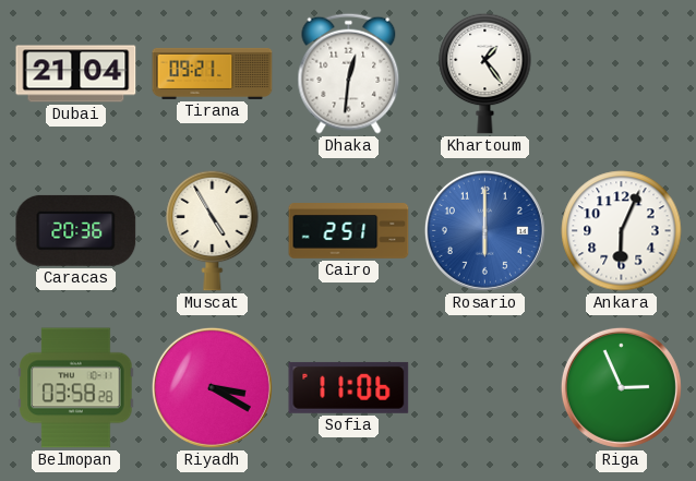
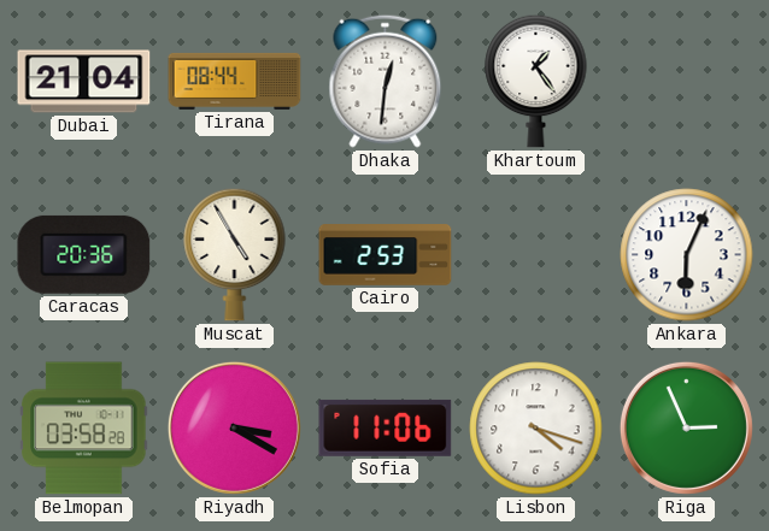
Tirana: 09:21 -> 08:44
Cairo: 2:51 -> 2:53
Rosario: 6:00 -> none
Lisbon: none -> 4:18
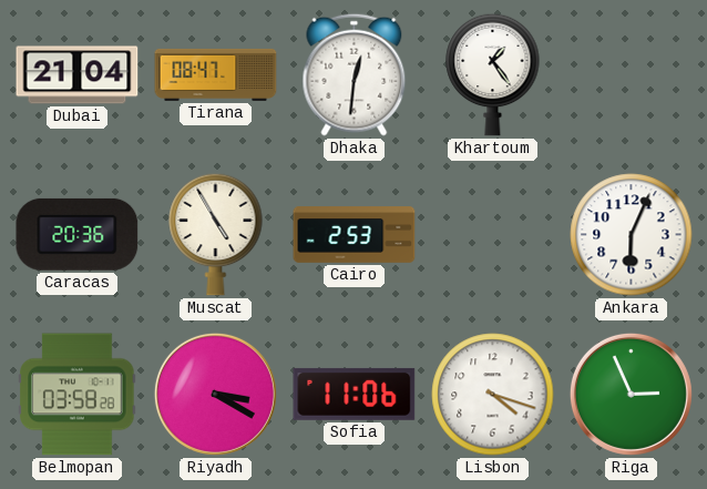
Tirana: 08:44 -> 08:47
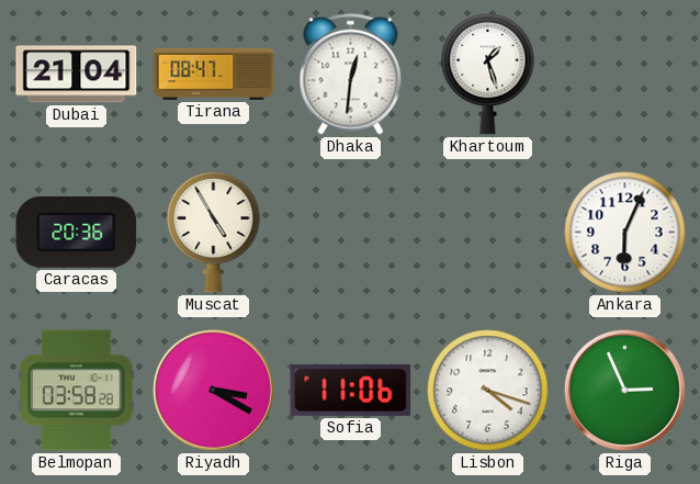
Khartoum: 1:24 -> 1:27
Cairo: 2:53 -> none
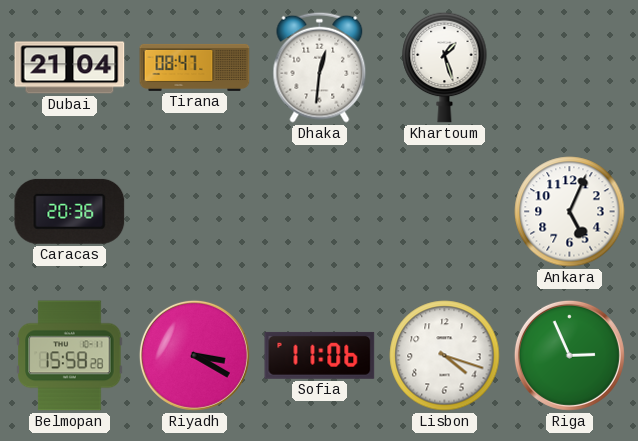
Muscat: 4:55 -> none
Ankara: 6:04 -> 5:04
Belmopan: 03:58 -> 15:58
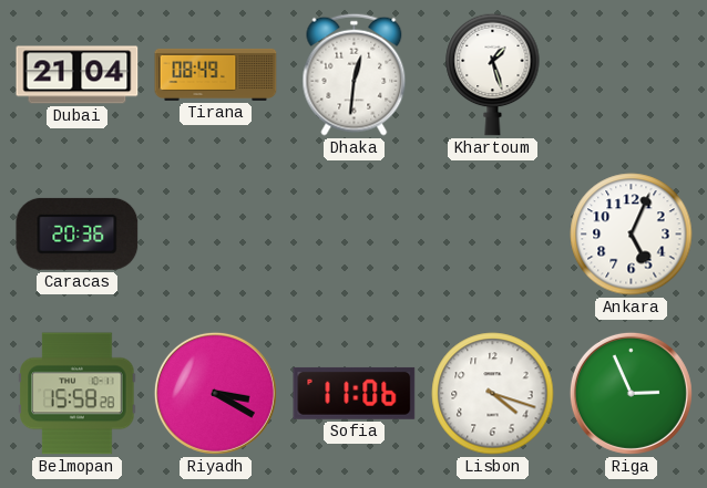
Tirana: 08:47 -> 08:49
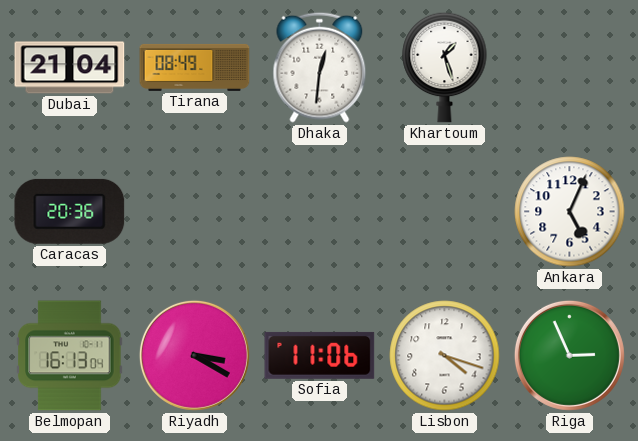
Belmopan: 15:58 -> 16:13
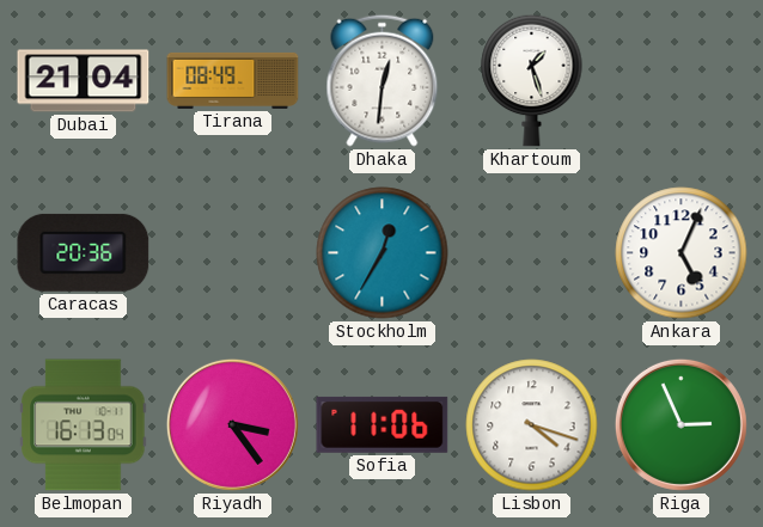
Stockholm: none -> 12:35
Riyadh: 3:20 -> 3:24
